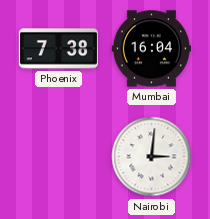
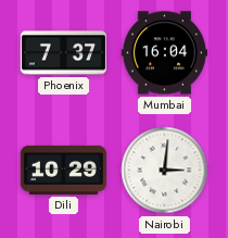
Phoenix: 7:38 -> 7:37
Dili: none -> 10:29
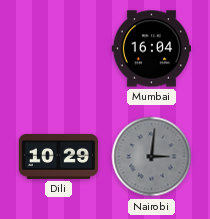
Phoenix: 7:37 -> none
Nairobi dial: white -> grey
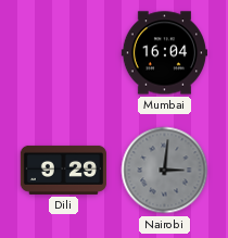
Dili: 10:29 -> 9:29
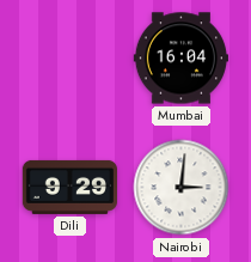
Nairobi dial: grey -> white
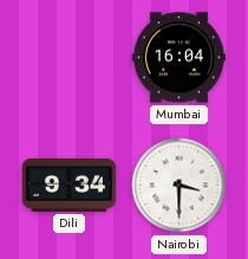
Dili: 9:29 -> 9:34
Nairobi: 3:01 -> 3:30
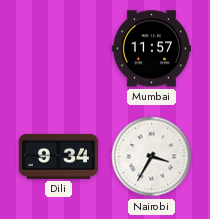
Mumbai: 16:04 -> 11:57
Nairobi: 3:30 -> 3:35
